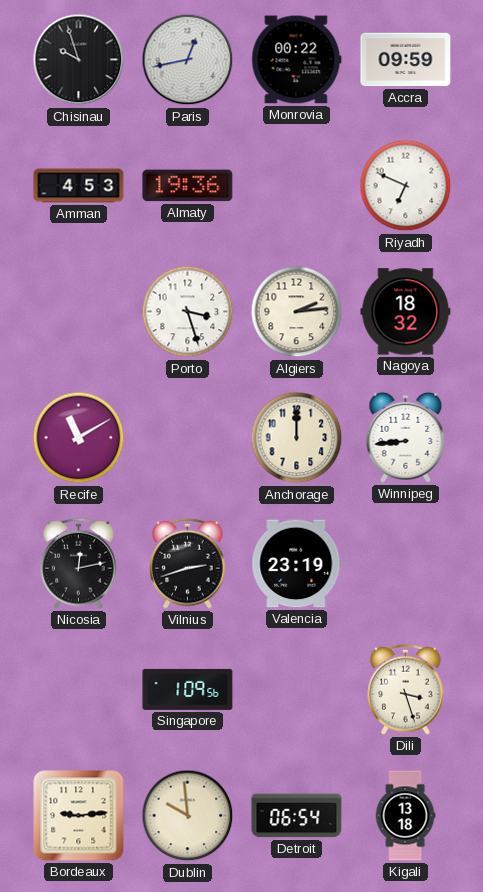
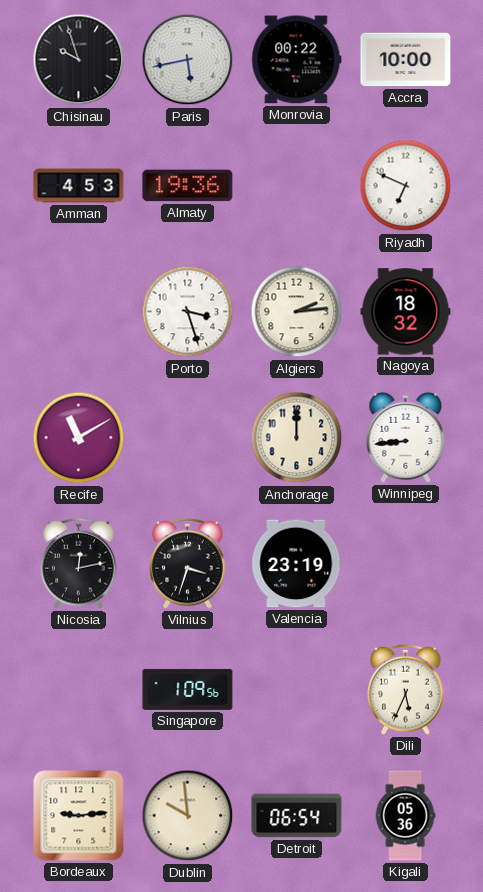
Paris: 12:43 -> 5:43
Accra: 09:59 -> 10:00
Vilnius: 2:42 -> 3:33
Dili: 3:27 -> 5:34
Kigali: 13:18 -> 05:36
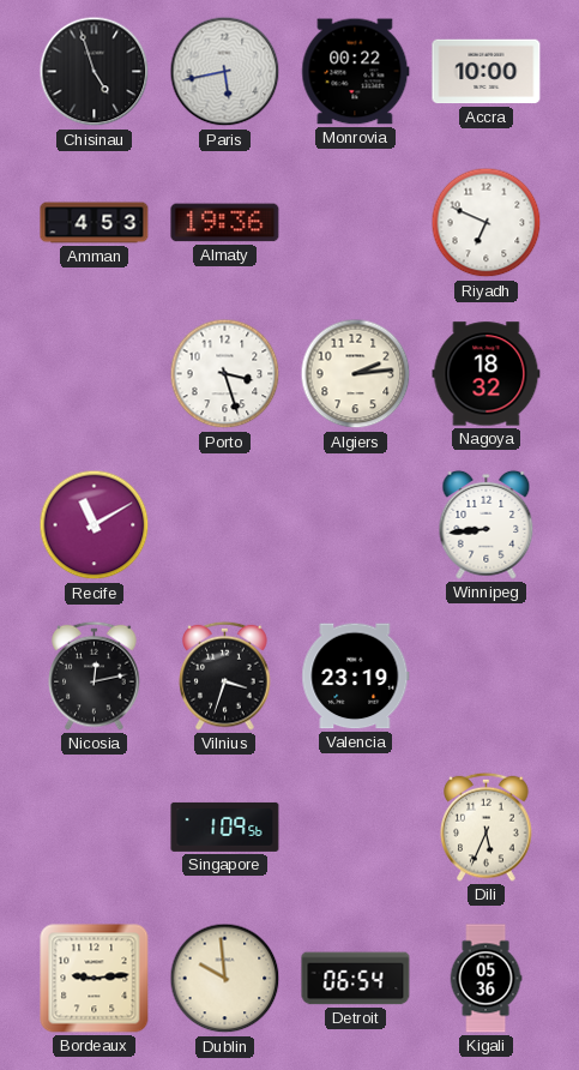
Chisinau: 9:57 -> 4:57
Anchorage: 12:00 -> none
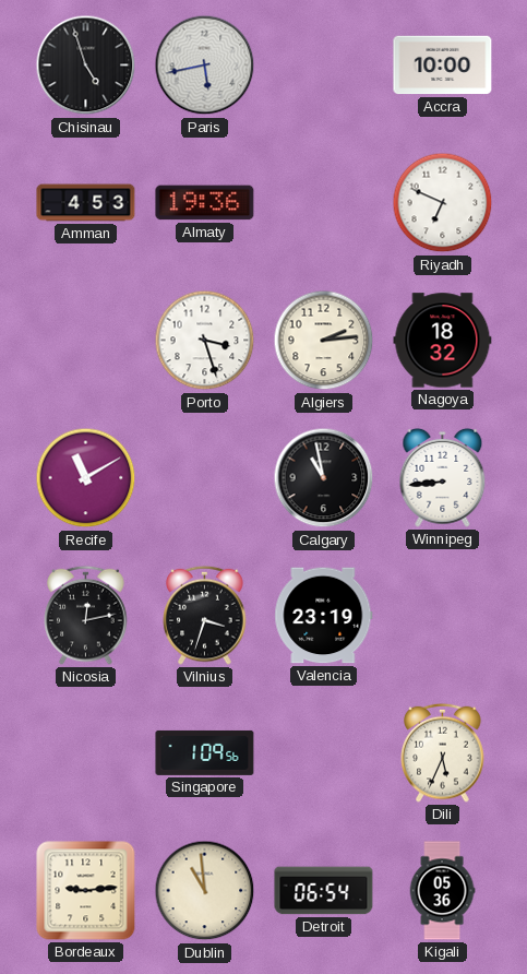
Monrovia: 00:22 -> none
Calgary: none -> 10:58
Dublin: 9:59 -> 10:59
